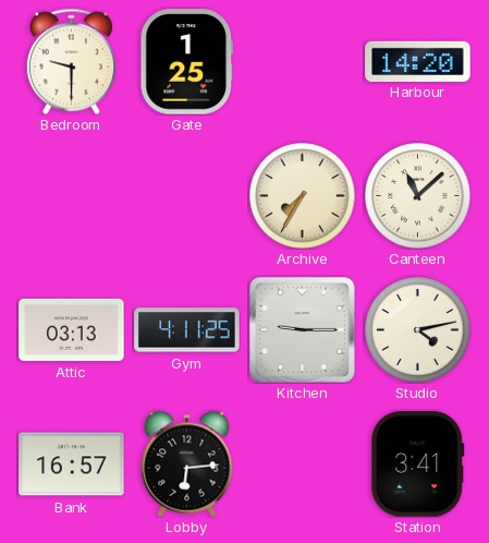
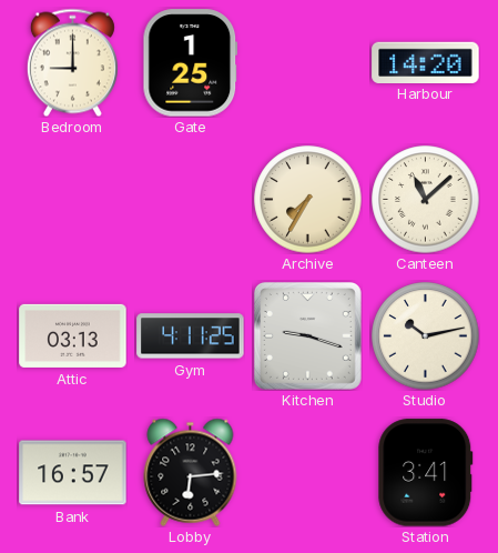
Bedroom: 9:30 -> 9:00
Kitchen: 9:15 -> 9:18
Studio: 4:13 -> 10:13
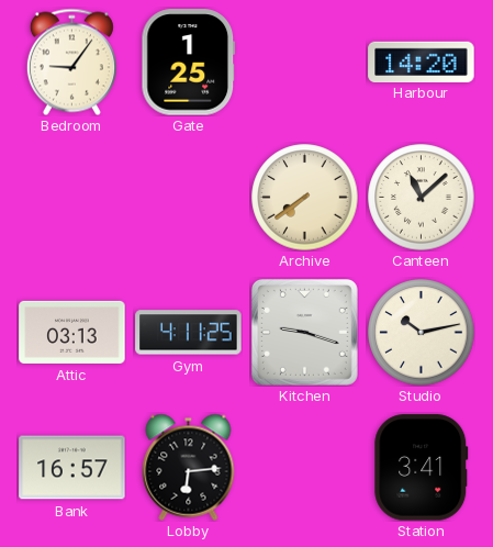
Bedroom: 9:00 -> 9:06
Archive: 7:35 -> 7:39
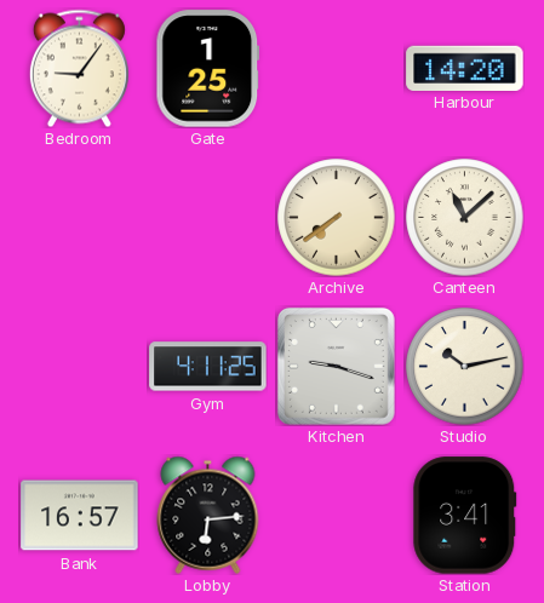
Attic: 03:13 -> none
